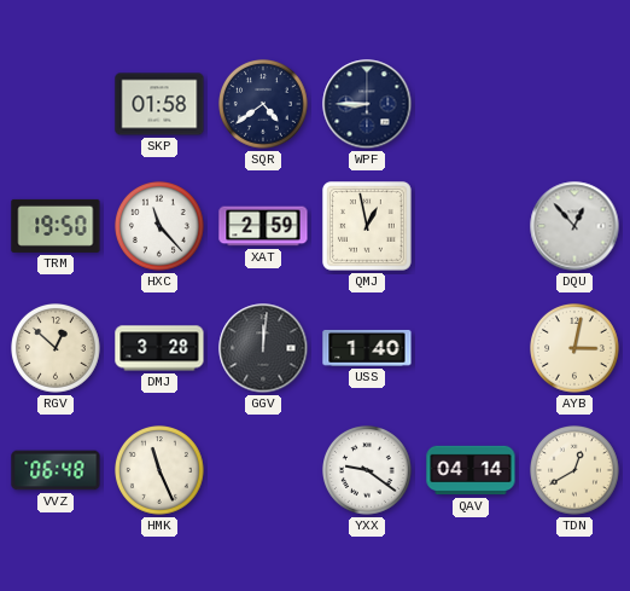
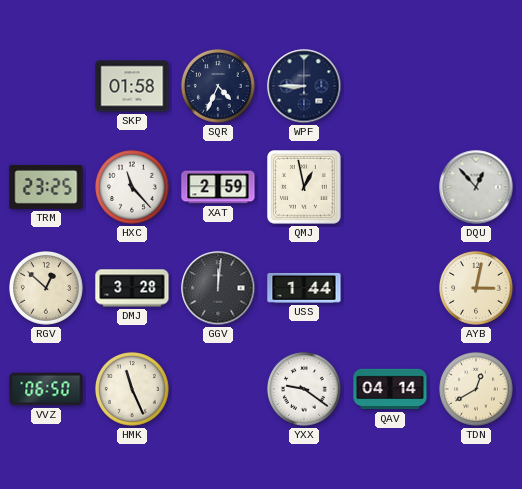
SQR: 4:39 -> 4:34
TRM: 19:50 -> 23:25
USS: 1:40 -> 1:44
VVZ: 06:48 -> 06:50
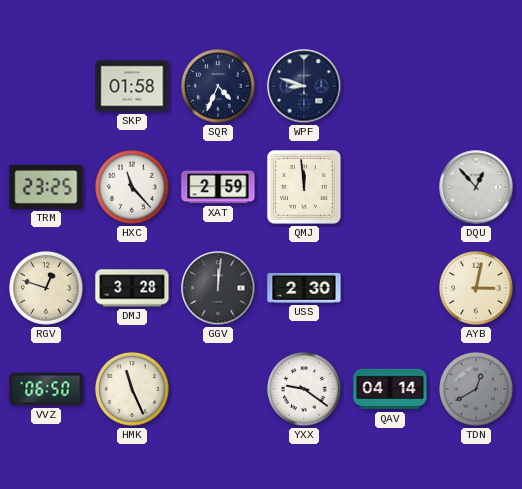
WPF: 8:45 -> 8:48
QMJ: 12:58 -> 11:59
RGV: 12:52 -> 12:48
USS: 1:44 -> 2:30
TDN dial: cream -> grey
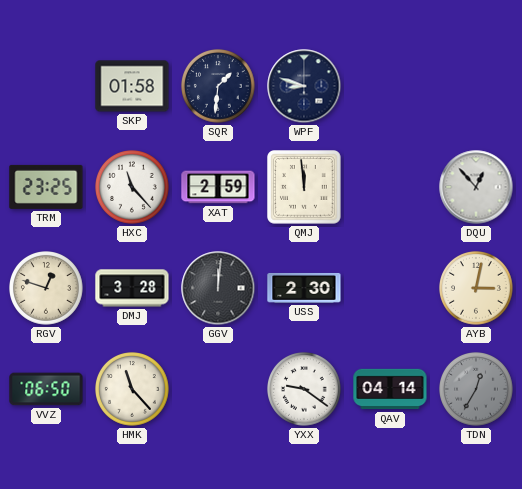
SQR: 4:34 -> 1:31
HMK: 11:26 -> 11:23
TDN: 12:40 -> 12:35
